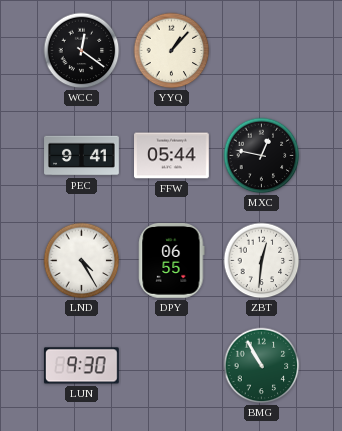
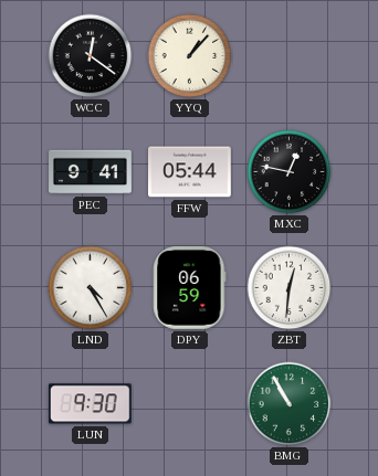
DPY: 06:55 -> 06:59
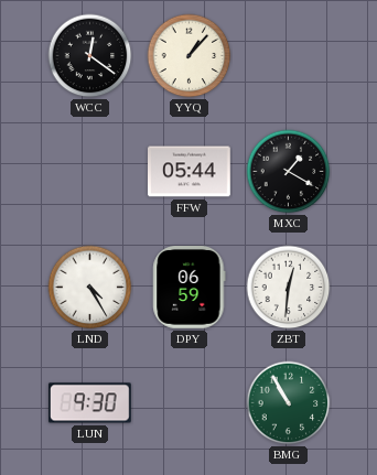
PEC: 9:41 -> none
MXC: 12:47 -> 1:20
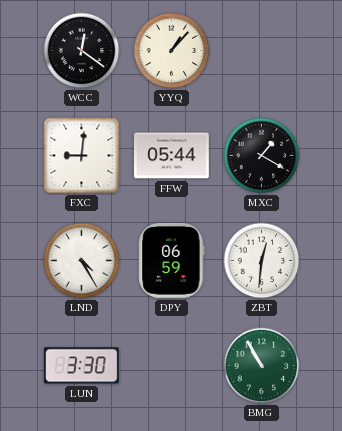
FXC: none -> 9:01
LUN: 9:30 -> 3:30
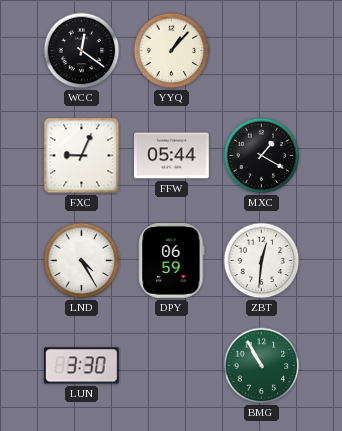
FXC: 9:01 -> 9:04
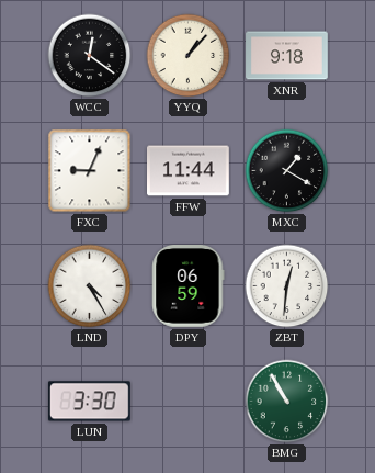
XNR: none -> 9:18
FFW: 05:44 -> 11:44
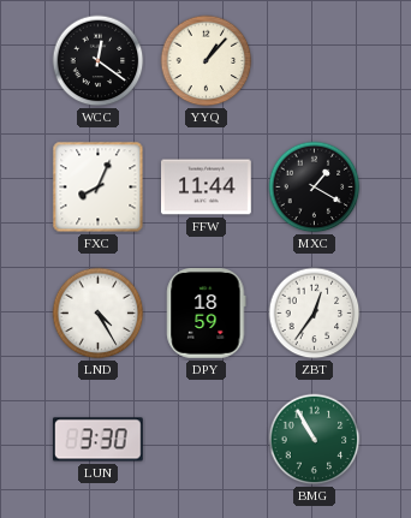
XNR: 9:18 -> none
FXC: 9:04 -> 8:04
DPY: 06:59 -> 18:59
ZBT: 12:31 -> 12:36
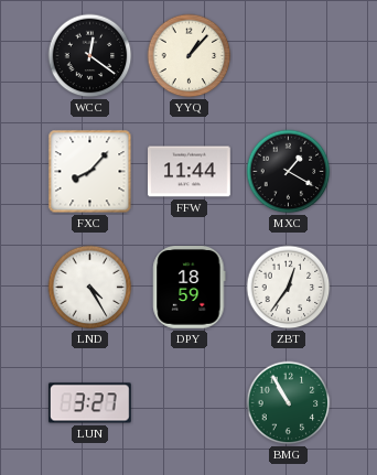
FXC: 8:04 -> 8:07
LUN: 3:30 -> 3:27
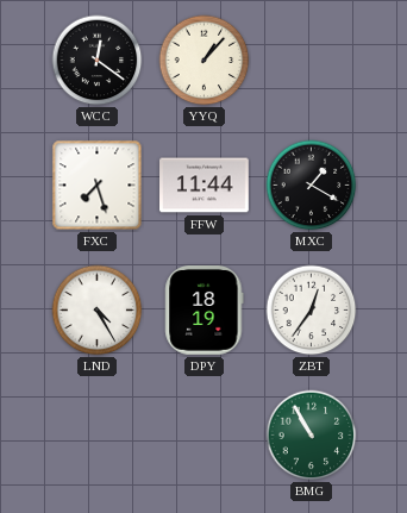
FXC: 8:07 -> 7:27
DPY: 18:59 -> 18:19
LUN: 3:27 -> none
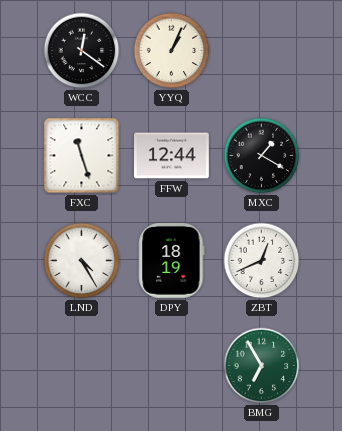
YYQ: 1:07 -> 1:04
FXC: 7:27 -> 11:27
FFW: 11:44 -> 12:44
ZBT: 12:36 -> 12:41
BMG: 10:55 -> 6:55
